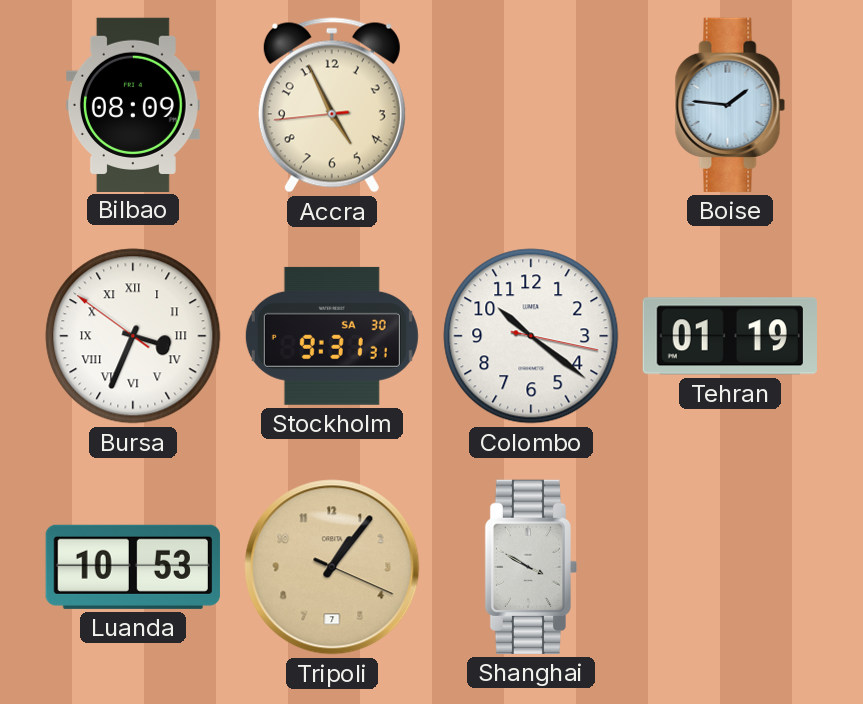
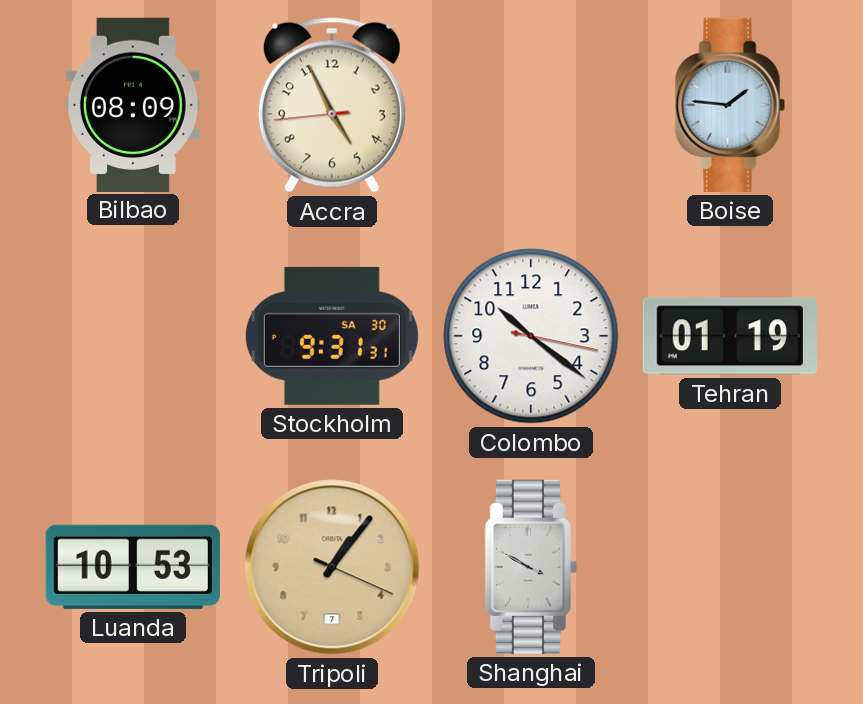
Bursa: 3:33 -> none
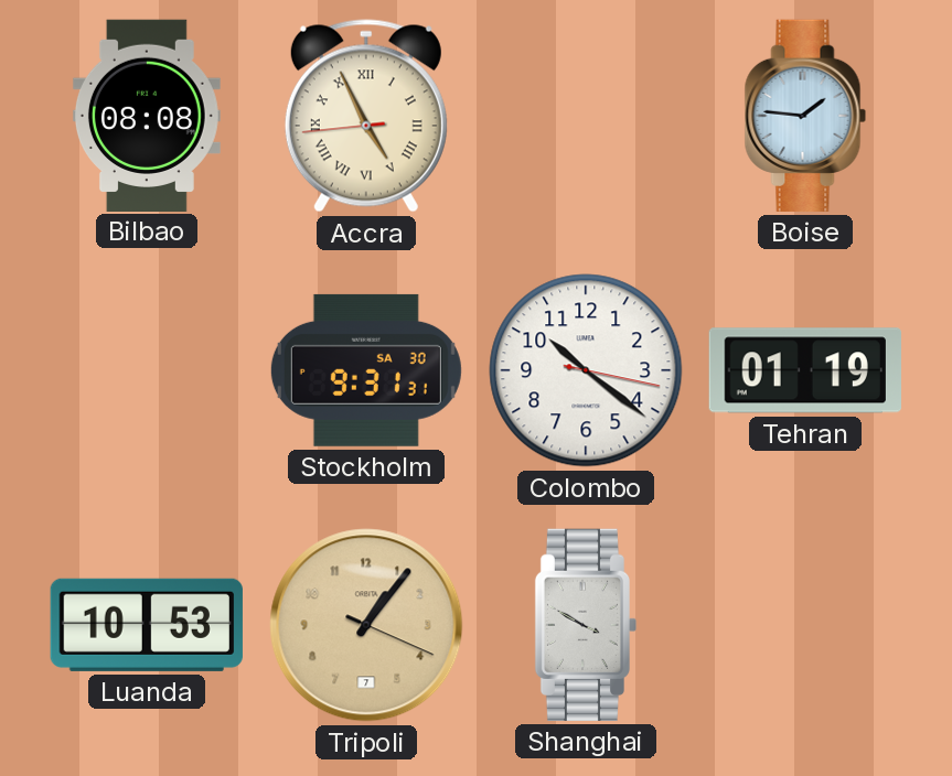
Bilbao: 08:09 -> 08:08
Accra numerals: Arabic -> Roman
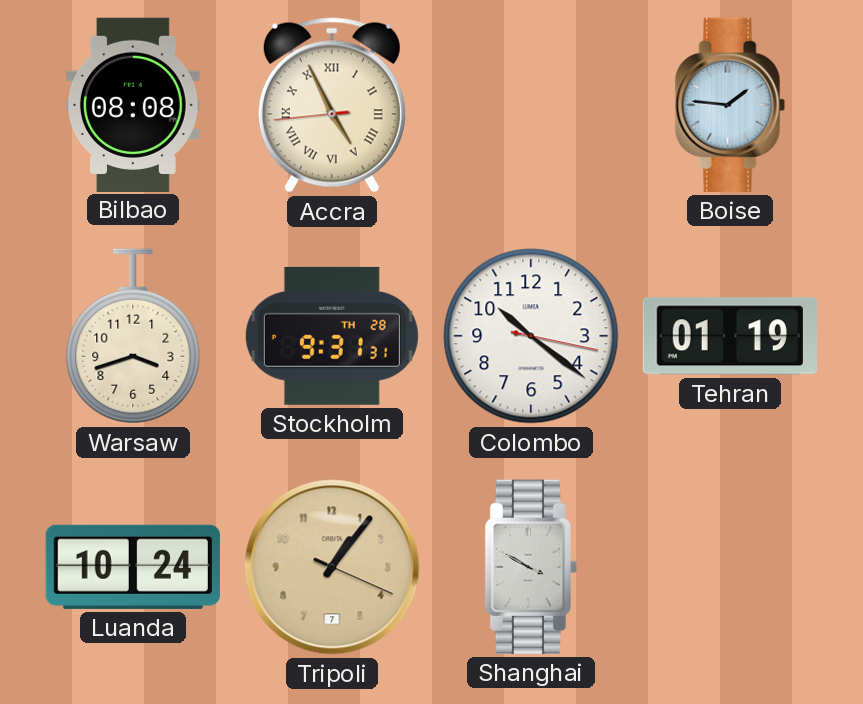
Warsaw: none -> 3:42
Stockholm date: SA 30 -> TH 28
Luanda: 10:53 -> 10:24
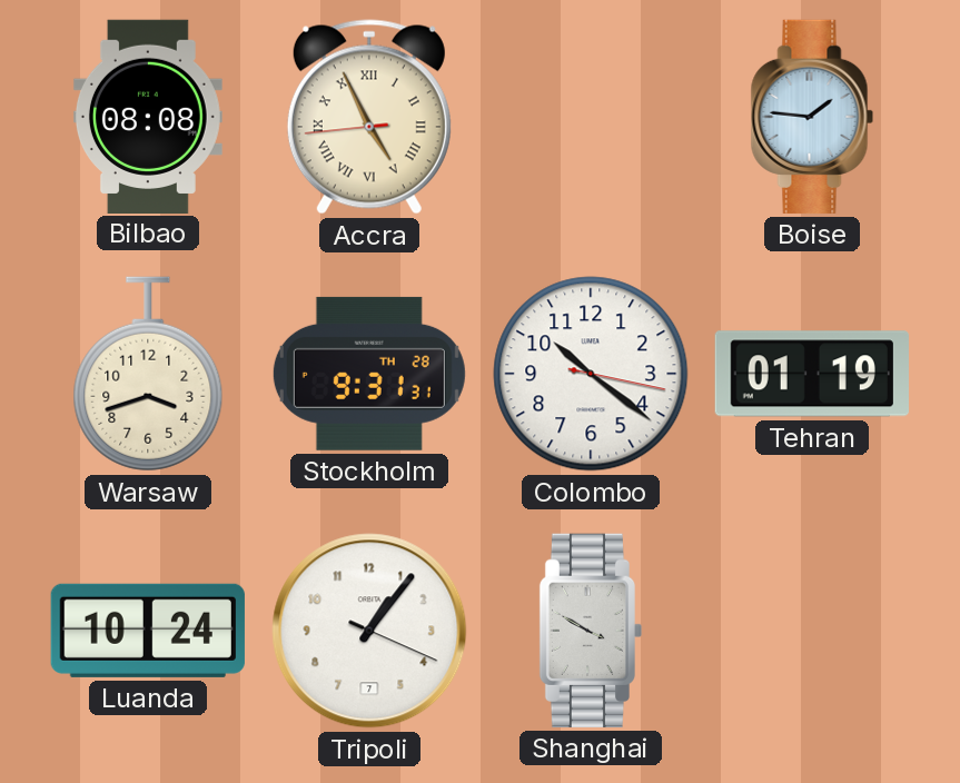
Tripoli dial: champagne -> white
